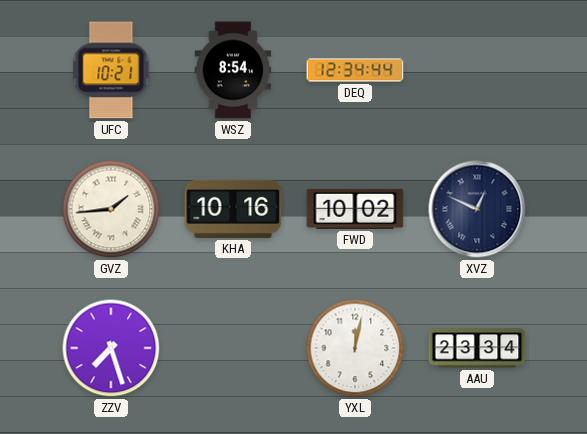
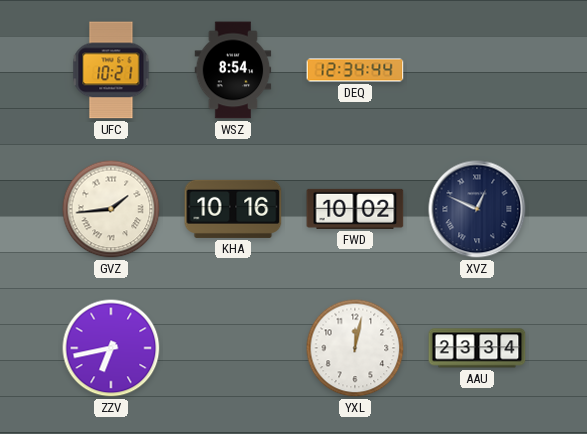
ZZV: 7:27 -> 6:43
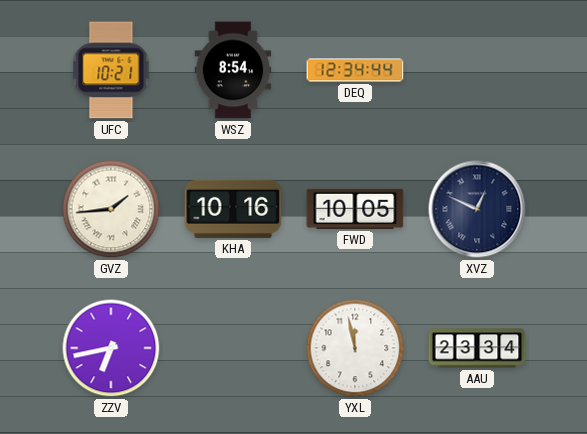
FWD: 10:02 -> 10:05
YXL: 12:02 -> 11:58
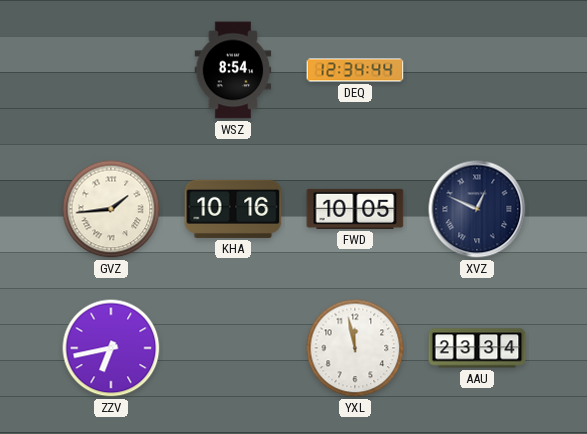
UFC: 10:21 -> none
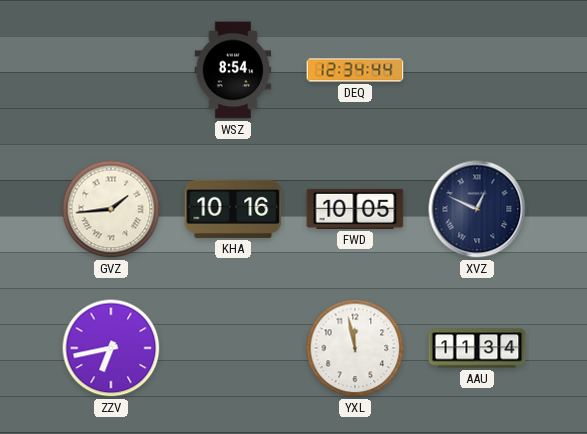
AAU: 23:34 -> 11:34
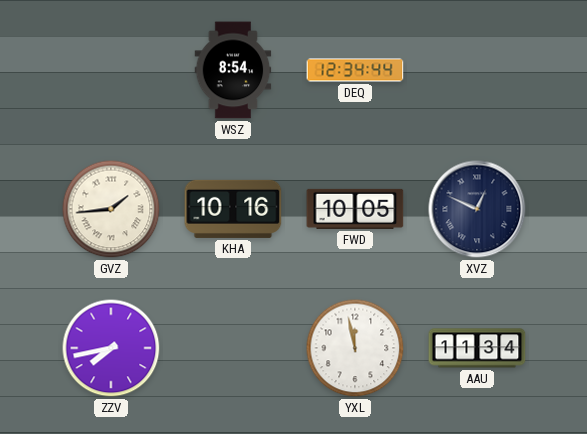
ZZV: 6:43 -> 7:43
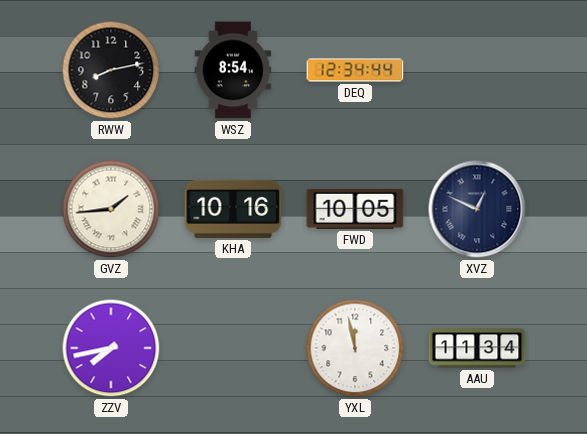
RWW: none -> 8:13
